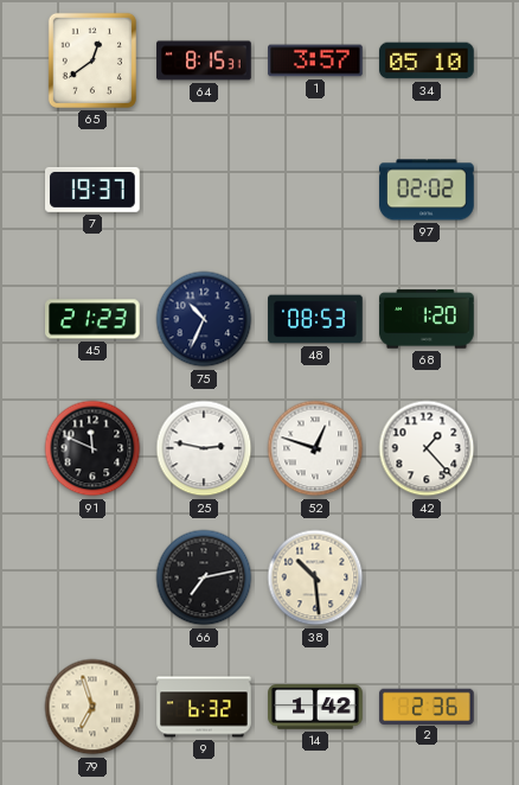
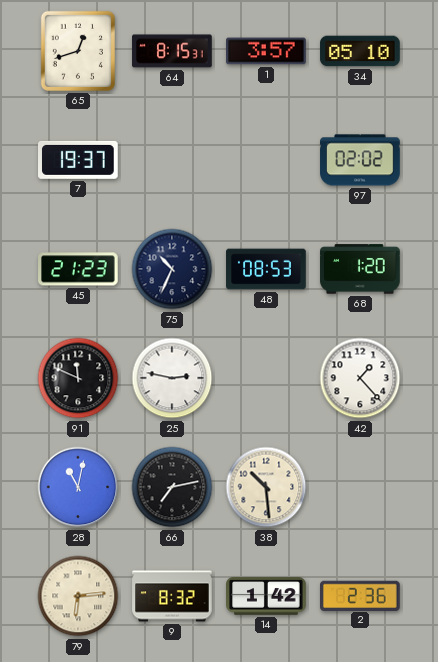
65: 12:39 -> 12:42
52: 12:48 -> none
28: none -> 11:02
79: 6:57 -> 6:14
9: 6:32 -> 8:32
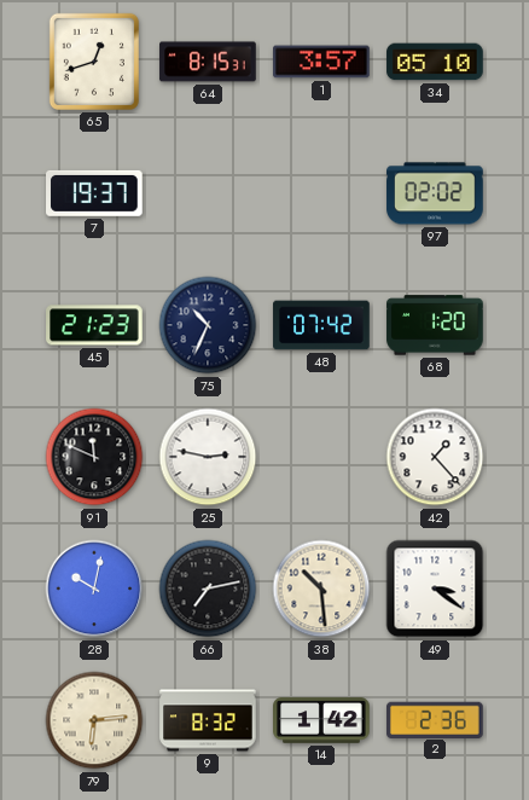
48: 08:53 -> 07:42
28: 11:02 -> 10:02
49: none -> 3:21
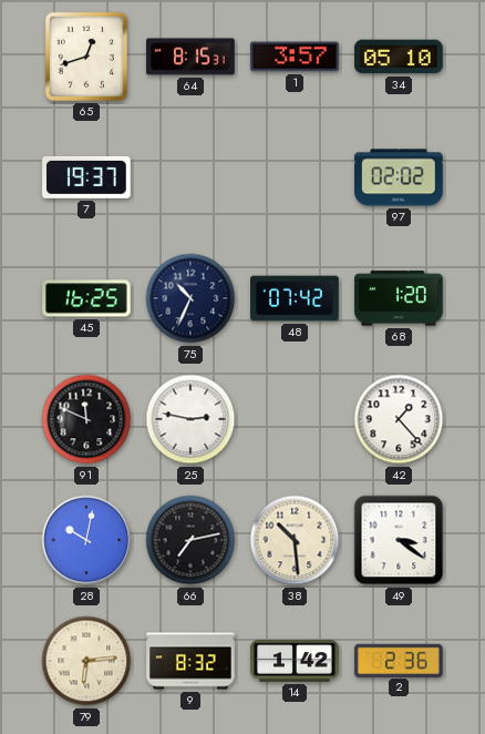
45: 21:23 -> 16:25
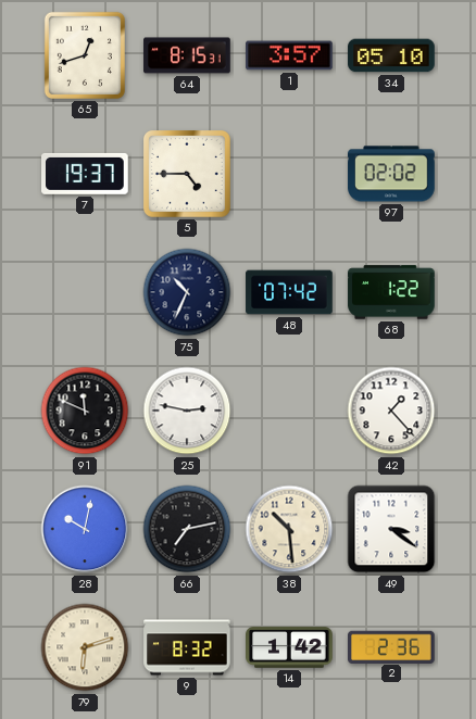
5: none -> 4:45
45: 16:25 -> none
68: 1:20 -> 1:22
79: 6:14 -> 6:12
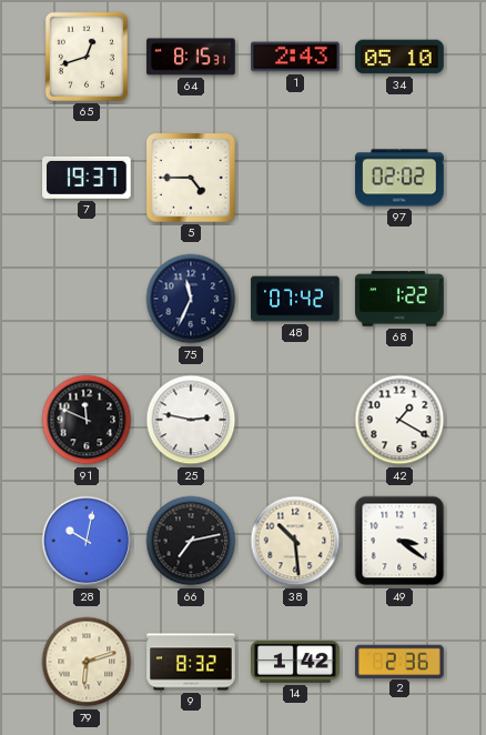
1: 3:57 -> 2:43
75: 10:34 -> 11:34
42: 1:23 -> 1:20
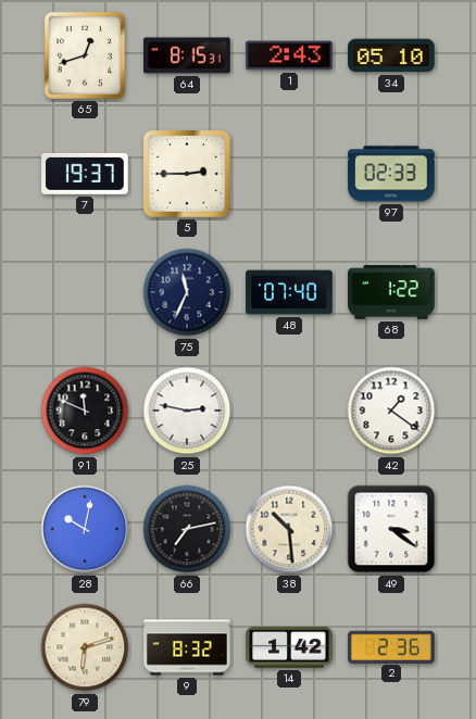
5: 4:45 -> 2:45
97: 02:02 -> 02:33
48: 07:42 -> 07:40
42: 1:20 -> 1:21
